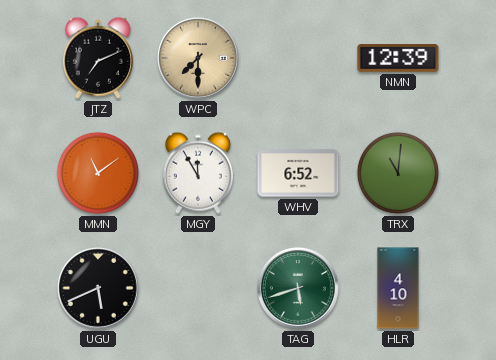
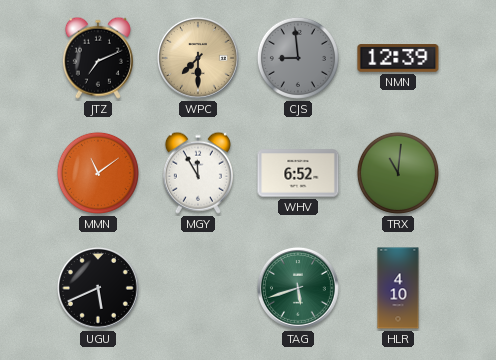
CJS: none -> 8:59
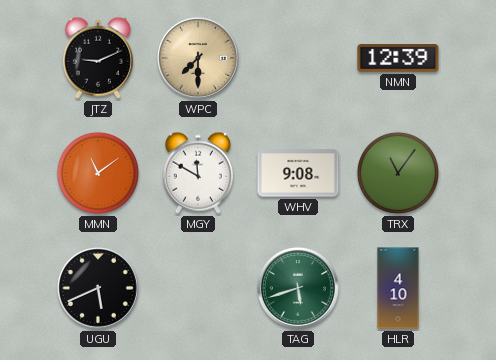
JTZ: 7:11 -> 9:11
CJS: 8:59 -> none
MGY: 11:55 -> 11:50
WHV: 6:52 -> 9:08
TRX: 11:01 -> 11:06
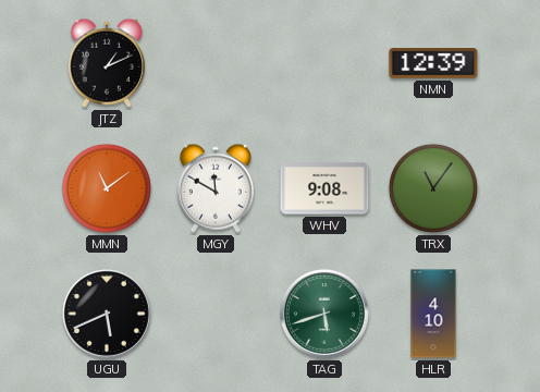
JTZ: 9:11 -> 1:11
WPC: 7:30 -> none
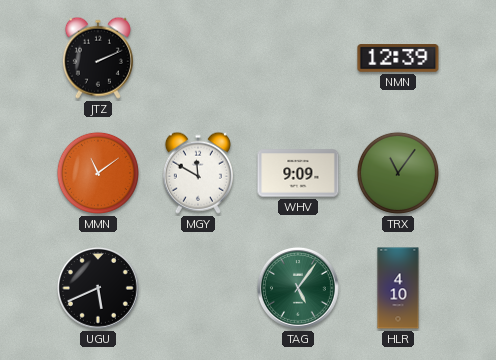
JTZ: 1:11 -> 2:11
WHV: 9:08 -> 9:09
TAG: 5:42 -> 5:06
